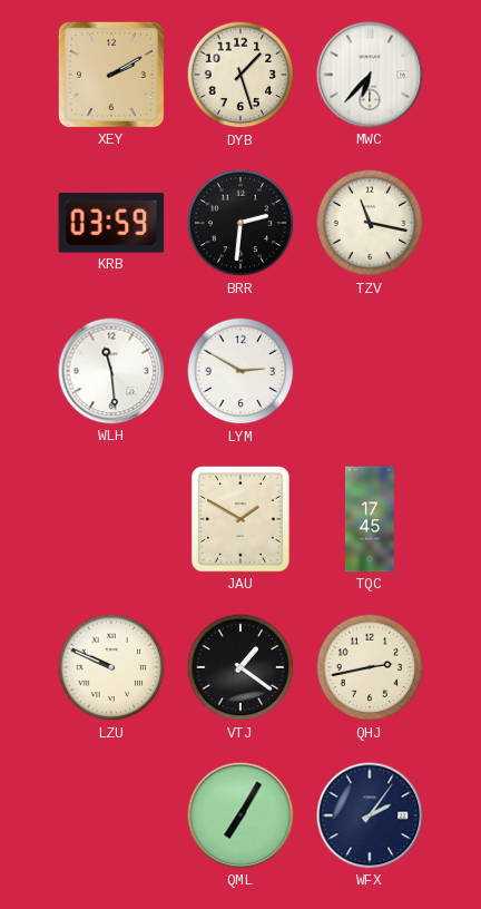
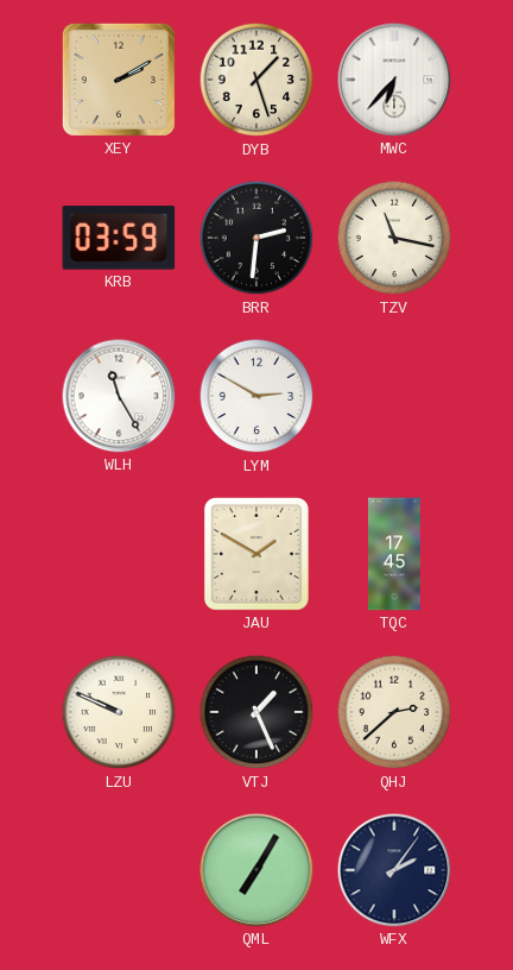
WLH: 11:29 -> 11:25
VTJ: 1:21 -> 1:26
QHJ: 2:43 -> 2:38
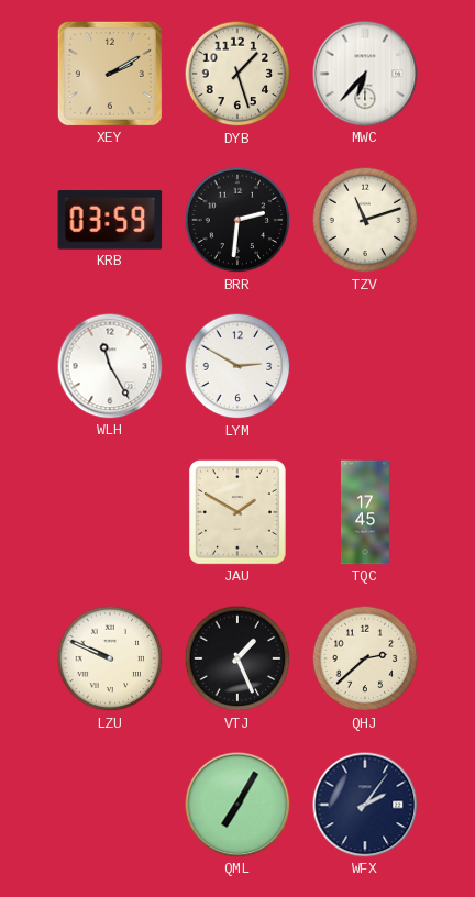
TZV: 11:17 -> 11:12
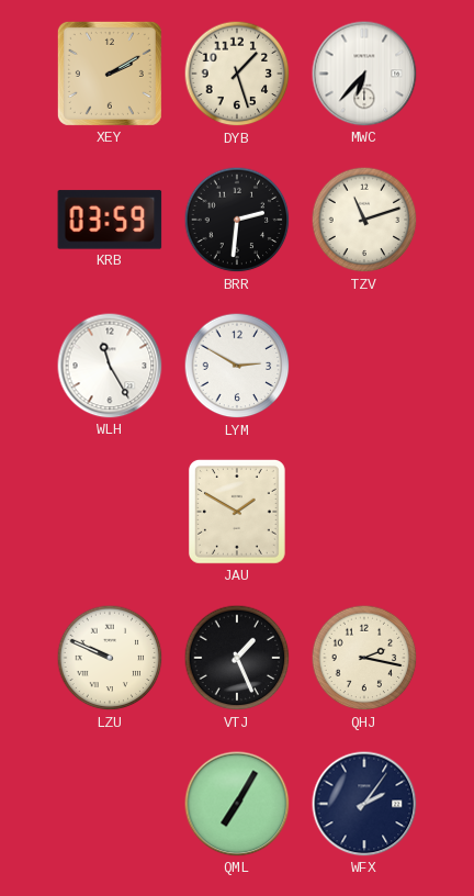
TQC: 17:45 -> none
QHJ: 2:38 -> 2:17
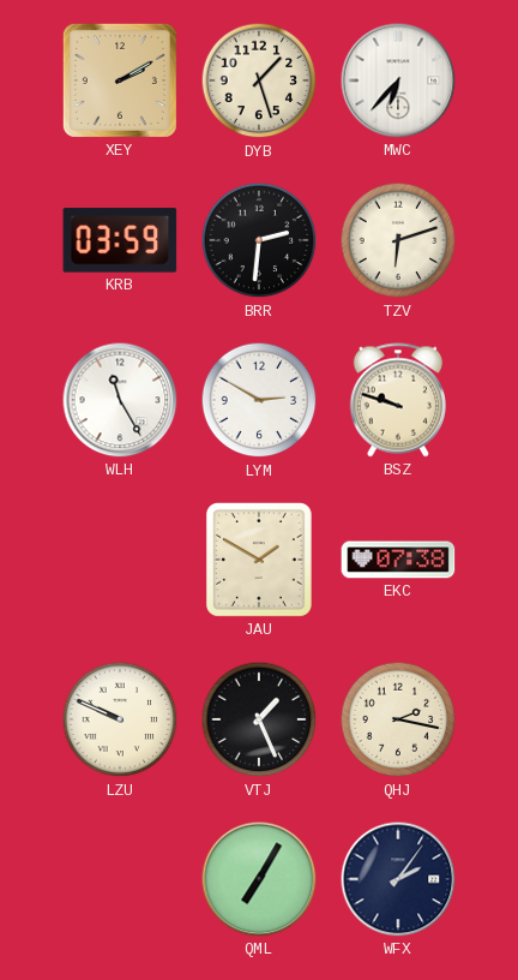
TZV: 11:12 -> 6:12
BSZ: none -> 9:48
EKC: none -> 07:38
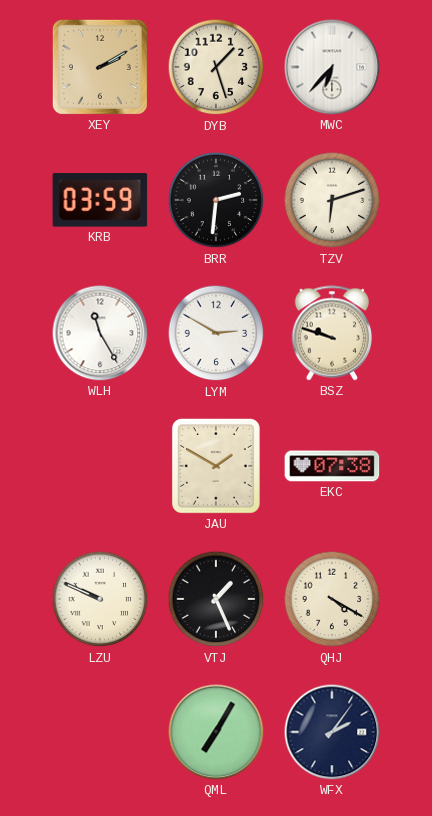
QHJ: 2:17 -> 4:20
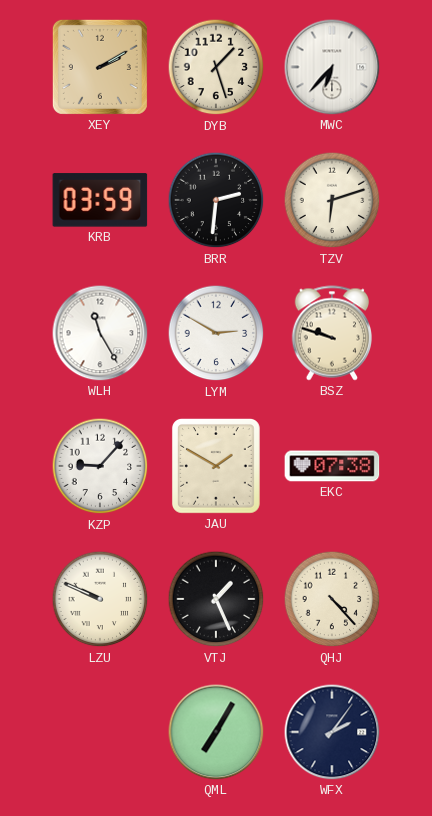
KZP: none -> 9:07
QHJ: 4:20 -> 4:23
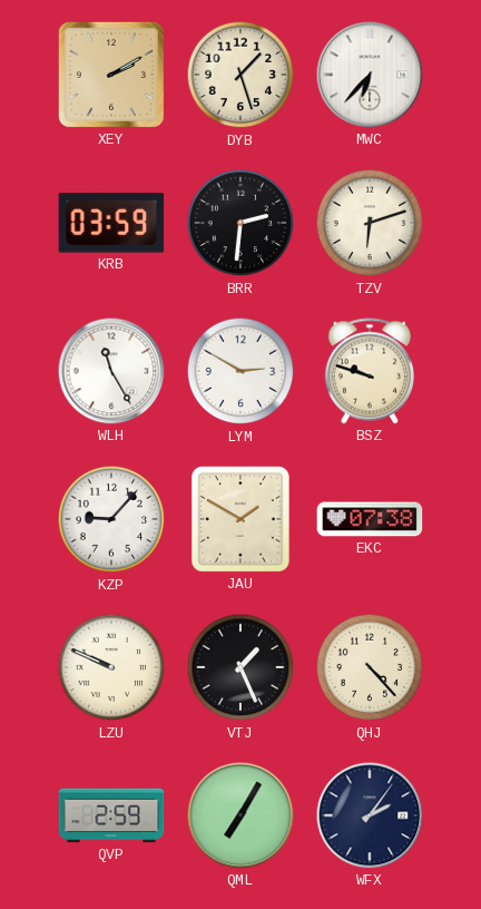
QVP: none -> 2:59
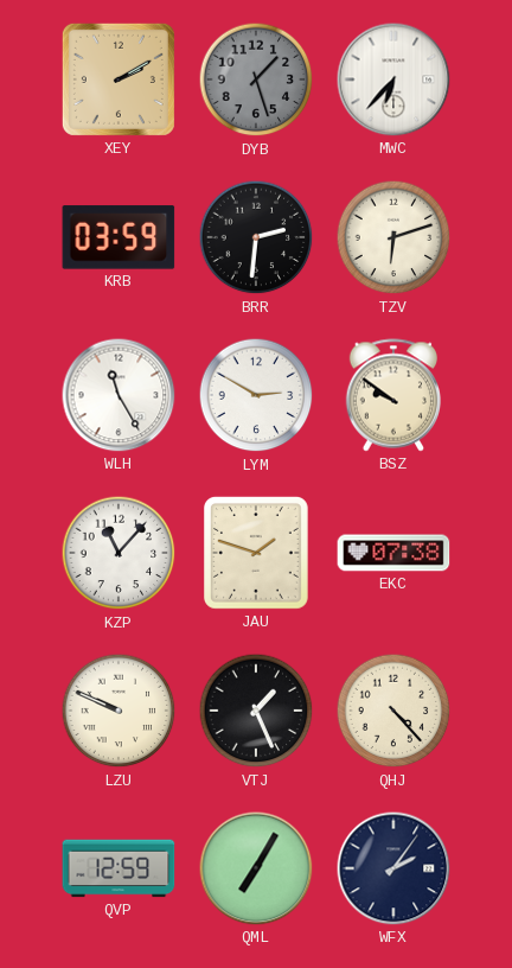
DYB dial: cream -> grey
BSZ: 9:48 -> 9:51
KZP: 9:07 -> 11:07
JAU: 1:50 -> 1:48
QVP: 2:59 -> 12:59
